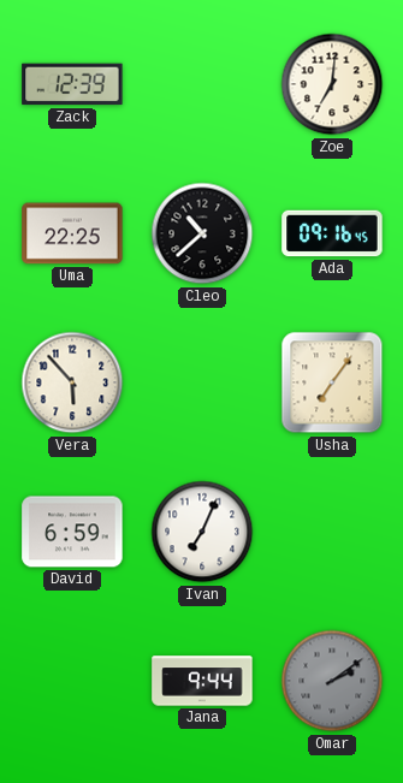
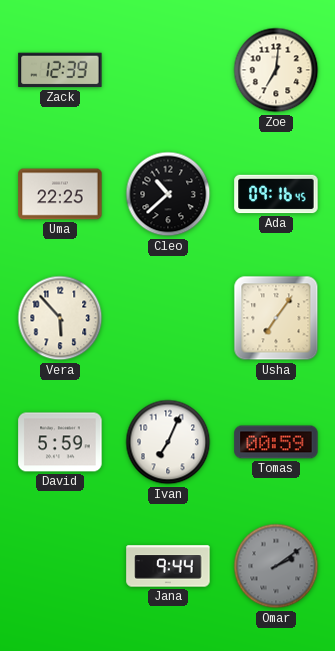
David: 6:59 -> 5:59
Tomas: none -> 00:59
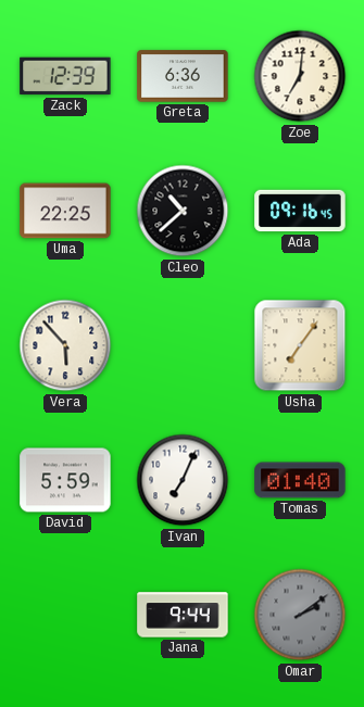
Greta: none -> 6:36
Tomas: 00:59 -> 01:40
